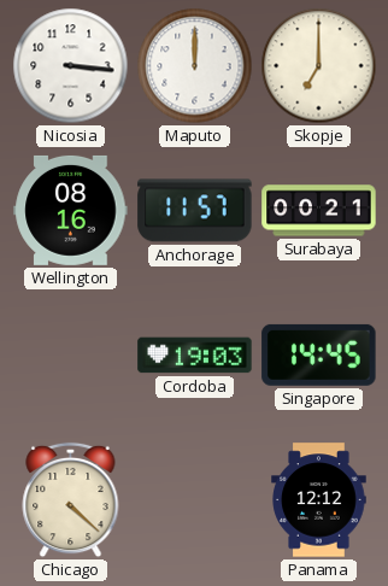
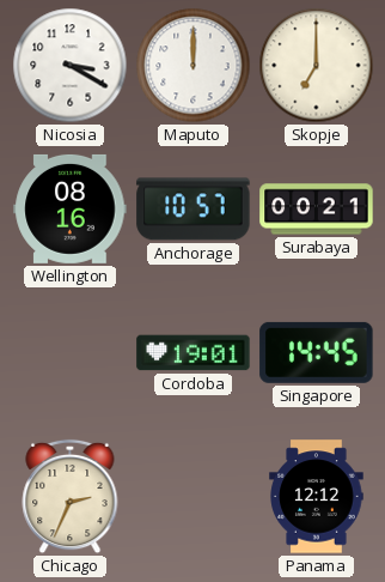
Nicosia: 3:16 -> 3:20
Anchorage: 11:57 -> 10:57
Cordoba: 19:03 -> 19:01
Chicago: 4:22 -> 2:34
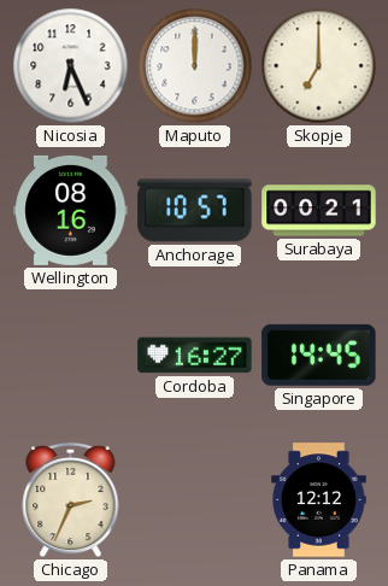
Nicosia: 3:20 -> 6:26
Cordoba: 19:01 -> 16:27
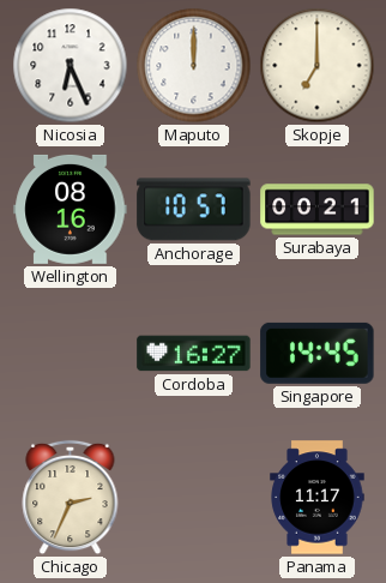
Panama: 12:12 -> 11:17
